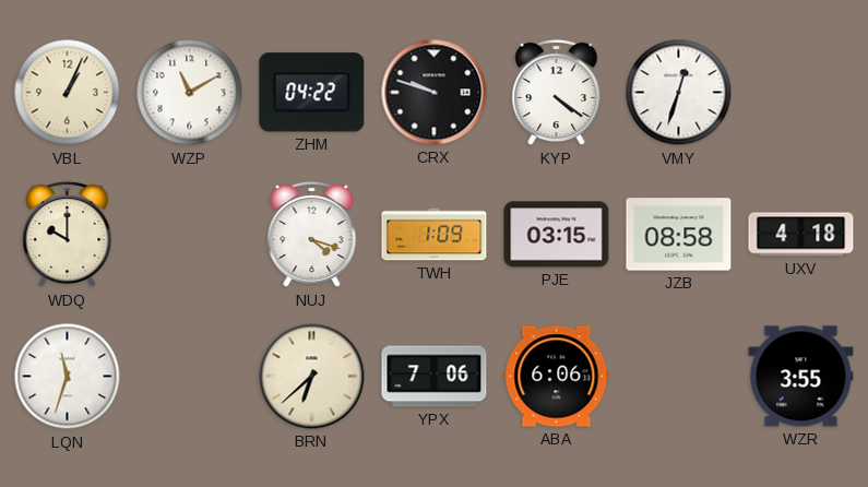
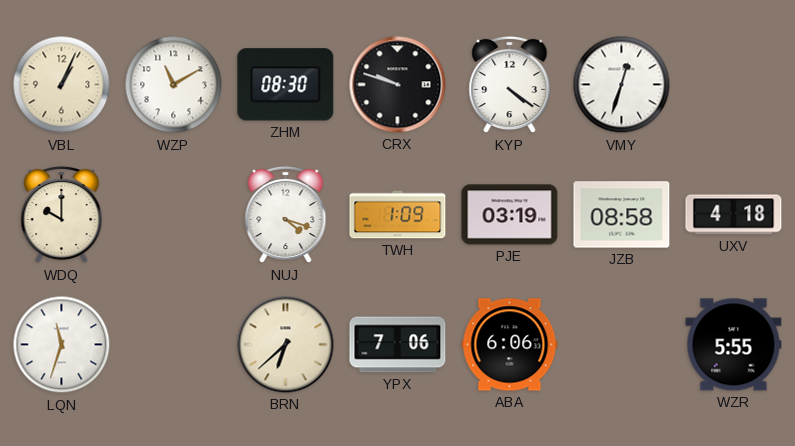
ZHM: 04:22 -> 08:30
PJE: 03:15 -> 03:19
WZR: 3:55 -> 5:55
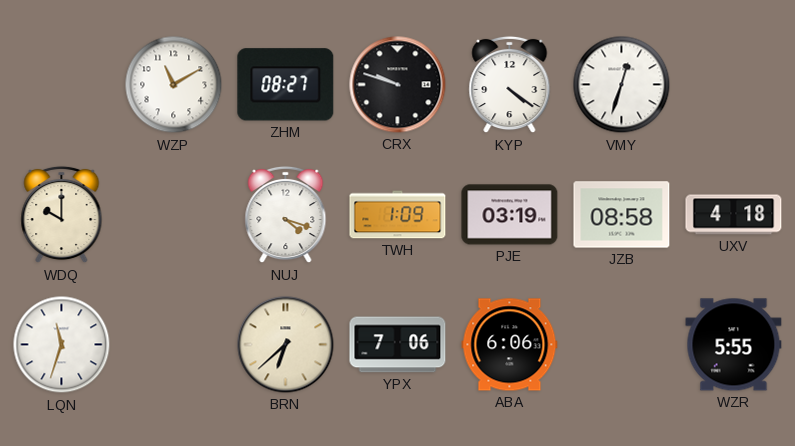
VBL: 1:04 -> none
ZHM: 08:30 -> 08:27
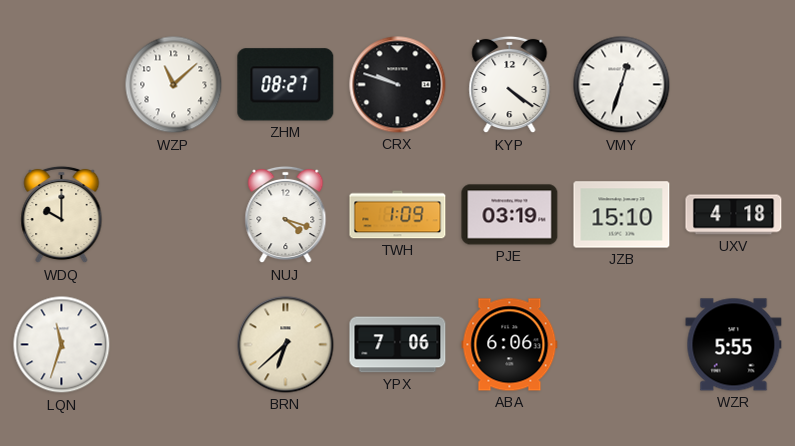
WZP: 11:10 -> 11:08
JZB: 08:58 -> 15:10
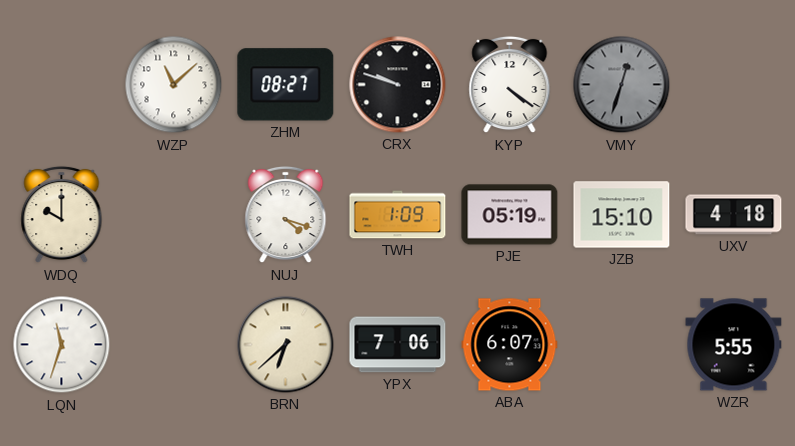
VMY dial: white -> grey
PJE: 03:19 -> 05:19
ABA: 6:06 -> 6:07
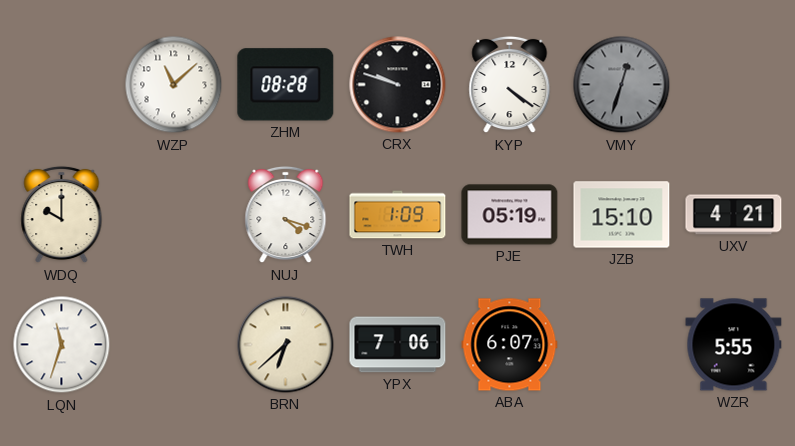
ZHM: 08:27 -> 08:28
UXV: 4:18 -> 4:21
